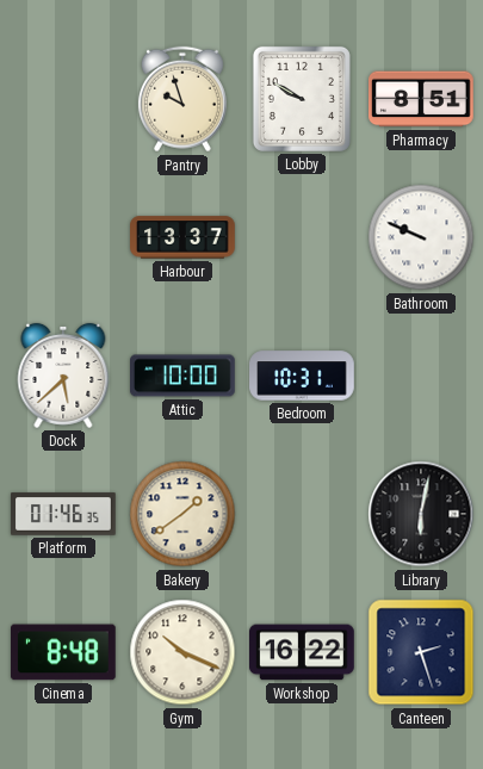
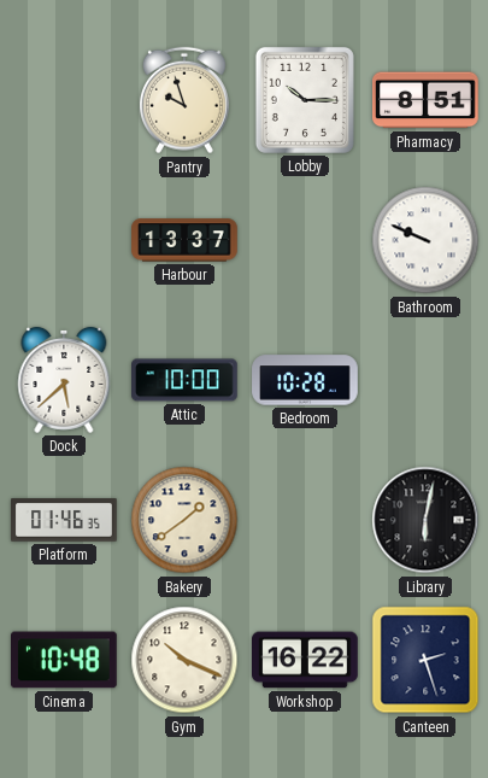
Lobby: 9:50 -> 10:15
Bedroom: 10:31 -> 10:28
Cinema: 8:48 -> 10:48
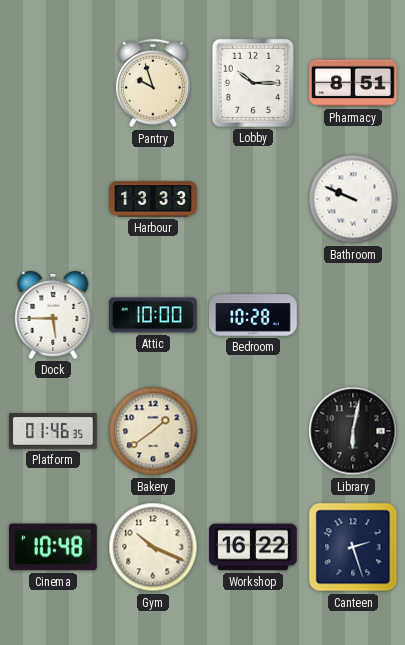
Harbour: 13:37 -> 13:33
Dock: 5:38 -> 5:45
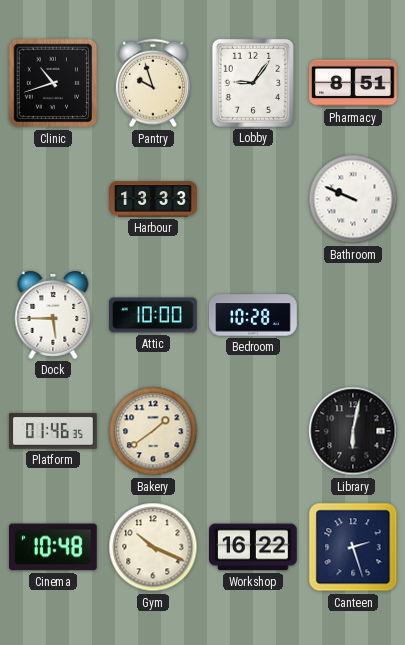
Clinic: none -> 10:42
Lobby: 10:15 -> 9:06
